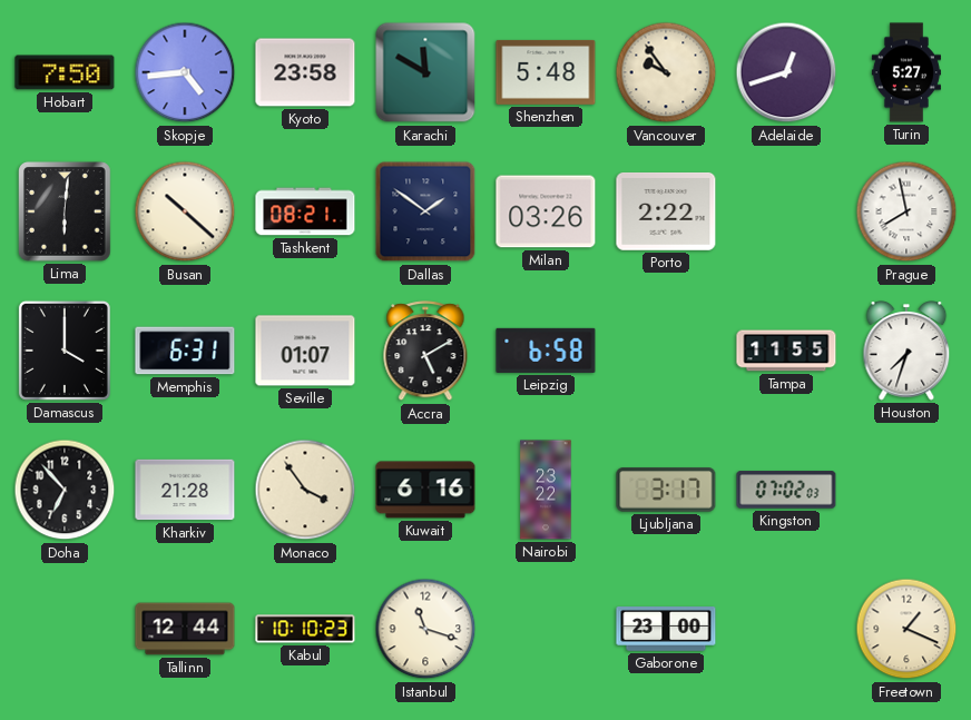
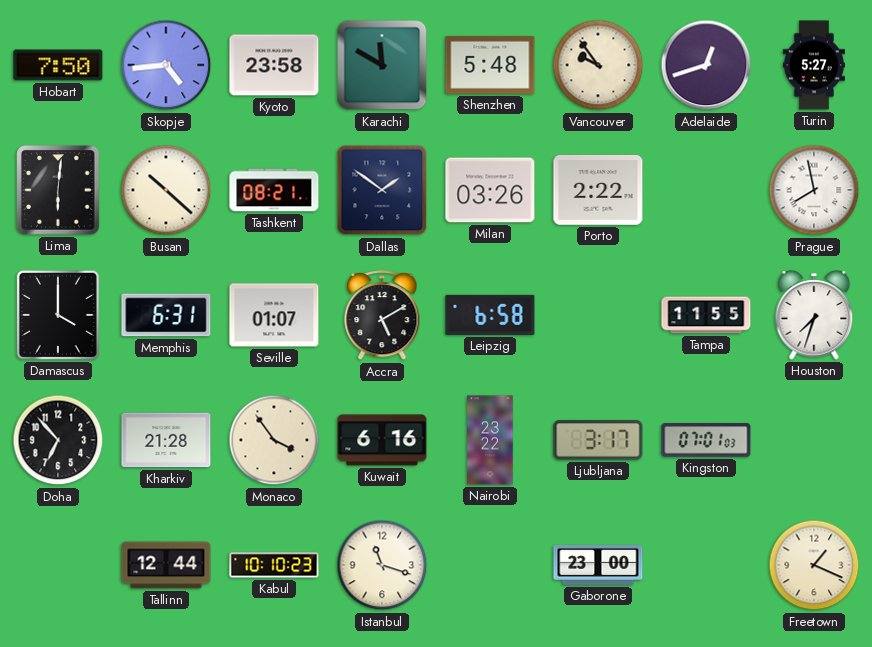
Kingston: 07:02 -> 07:01
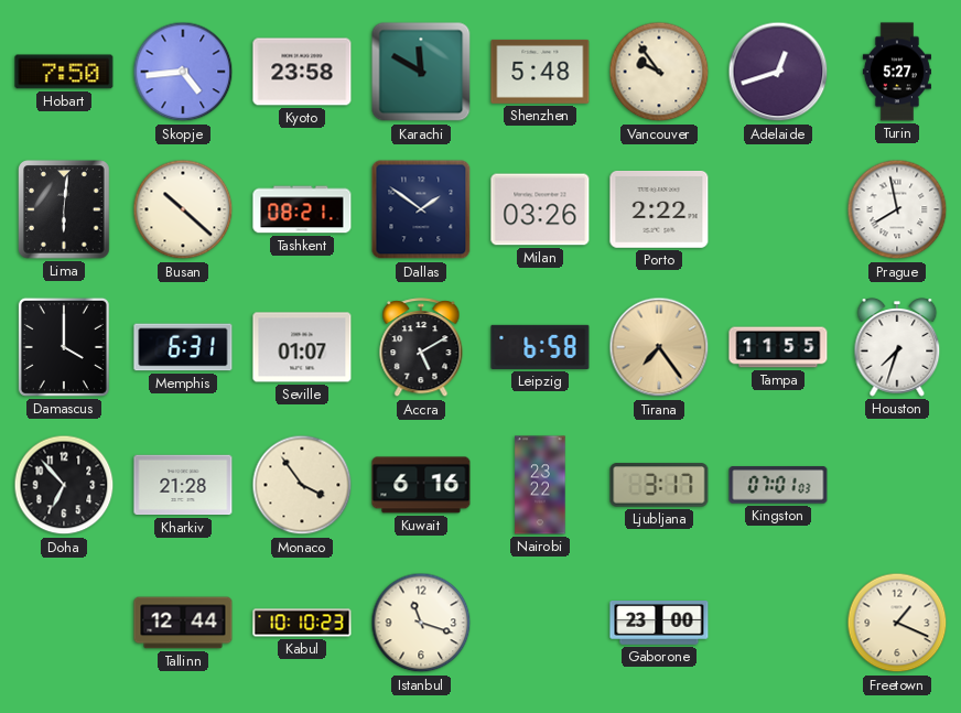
Tirana: none -> 7:24
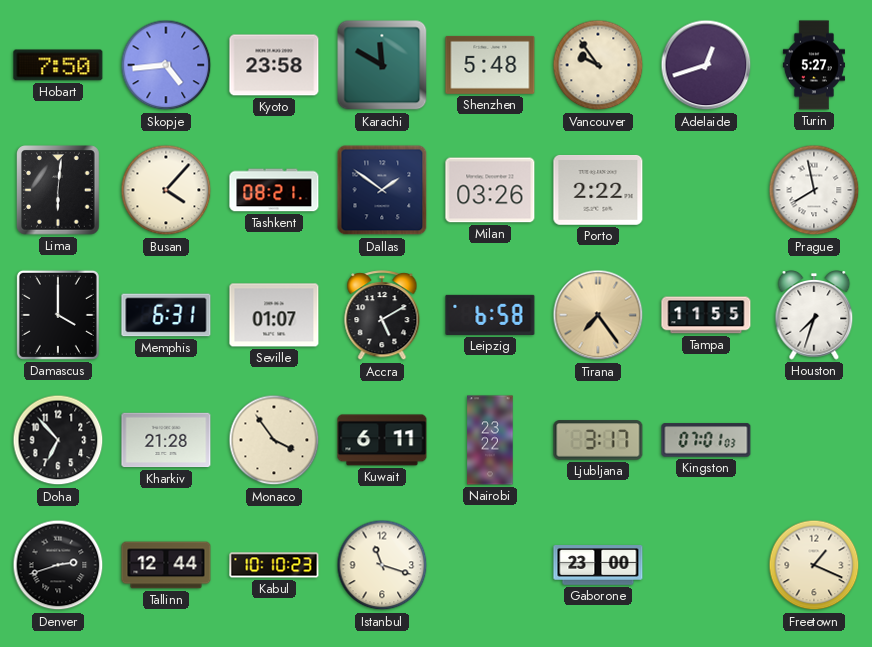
Busan: 10:22 -> 4:07
Kuwait: 6:16 -> 6:11
Denver: none -> 2:42
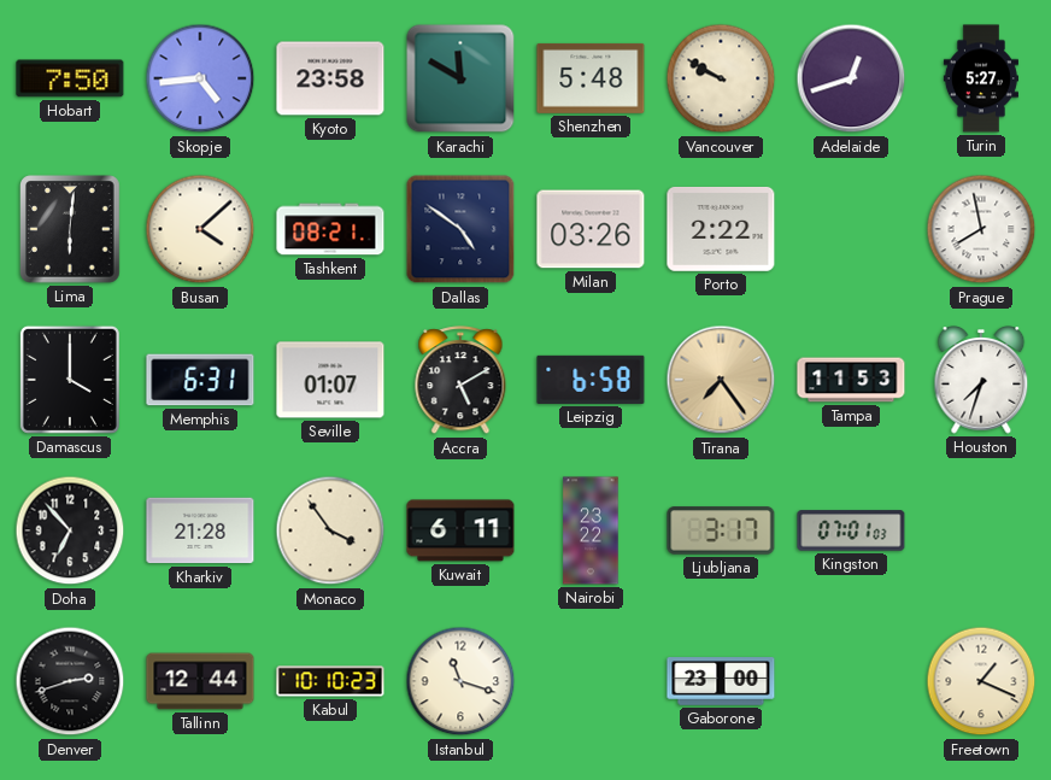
Vancouver: 9:54 -> 9:50
Busan: 4:07 -> 4:08
Dallas: 1:51 -> 4:51
Tampa: 11:55 -> 11:53
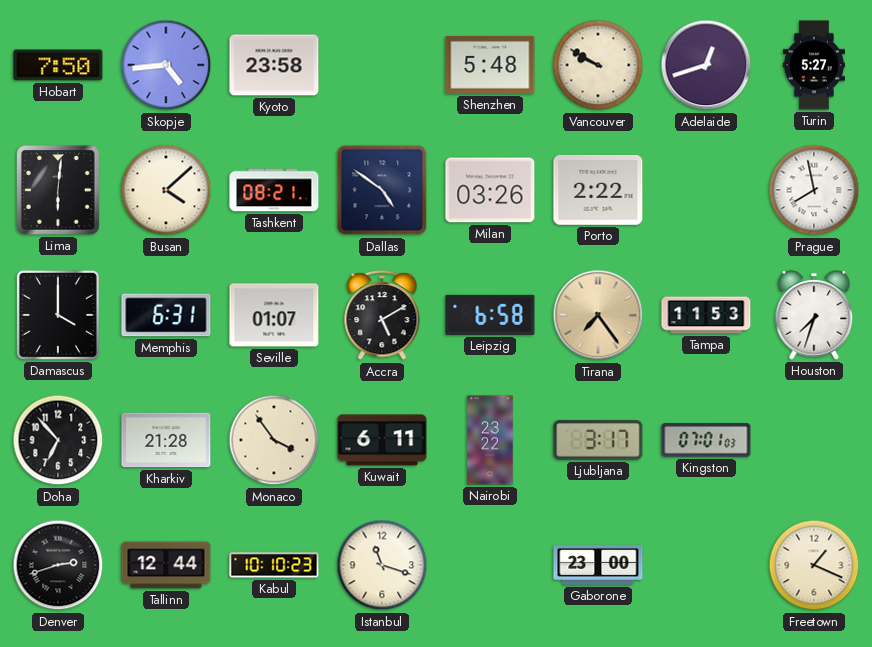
Karachi: 11:50 -> none
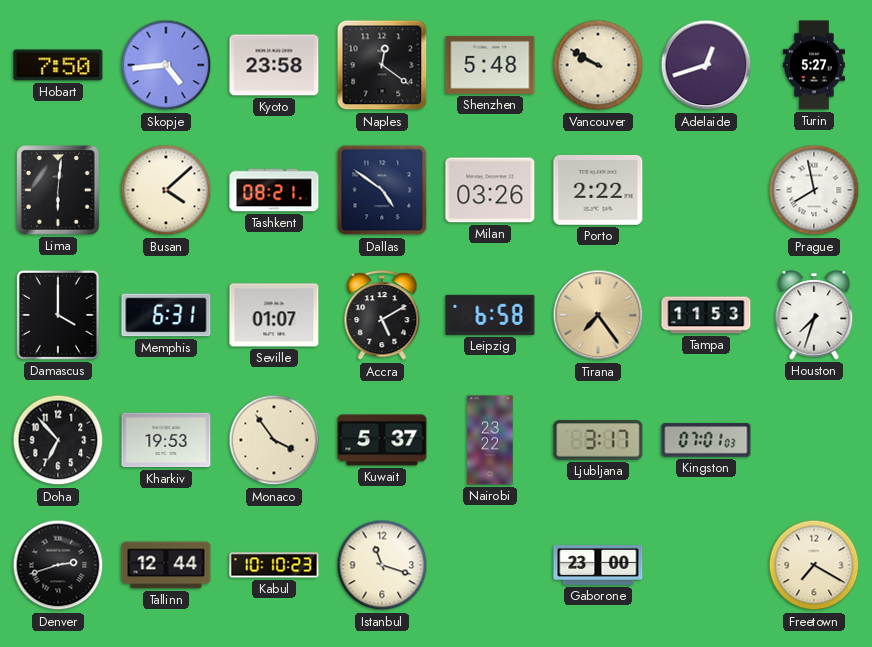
Naples: none -> 12:21
Kharkiv: 21:28 -> 19:53
Kuwait: 6:11 -> 5:37
Freetown: 1:19 -> 7:20
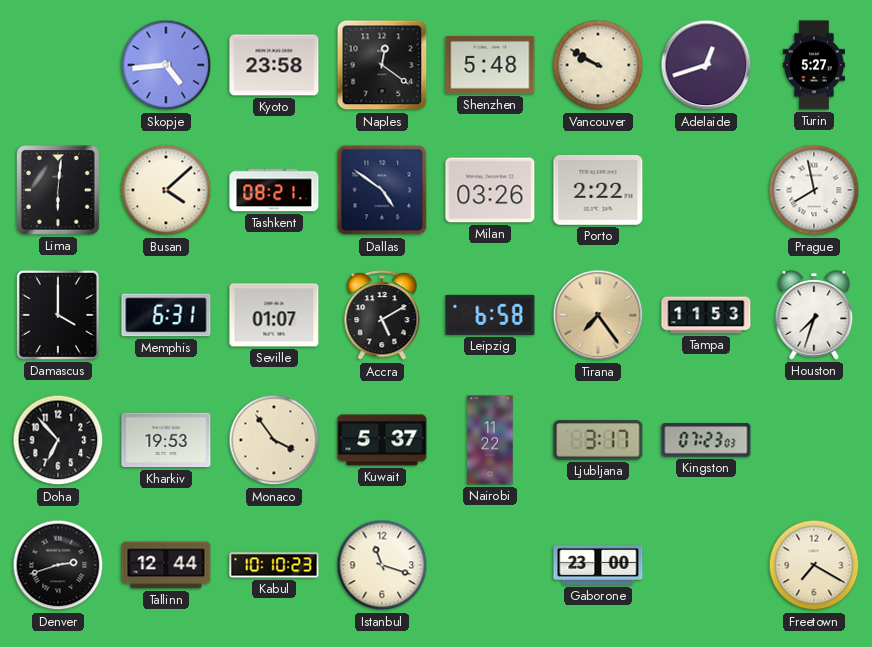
Hobart: 7:50 -> none
Nairobi: 23:22 -> 11:22
Kingston: 07:01 -> 07:23
